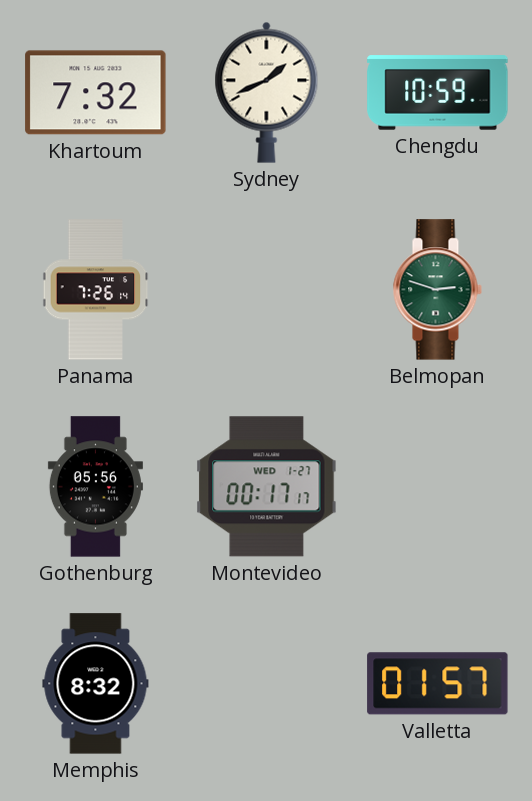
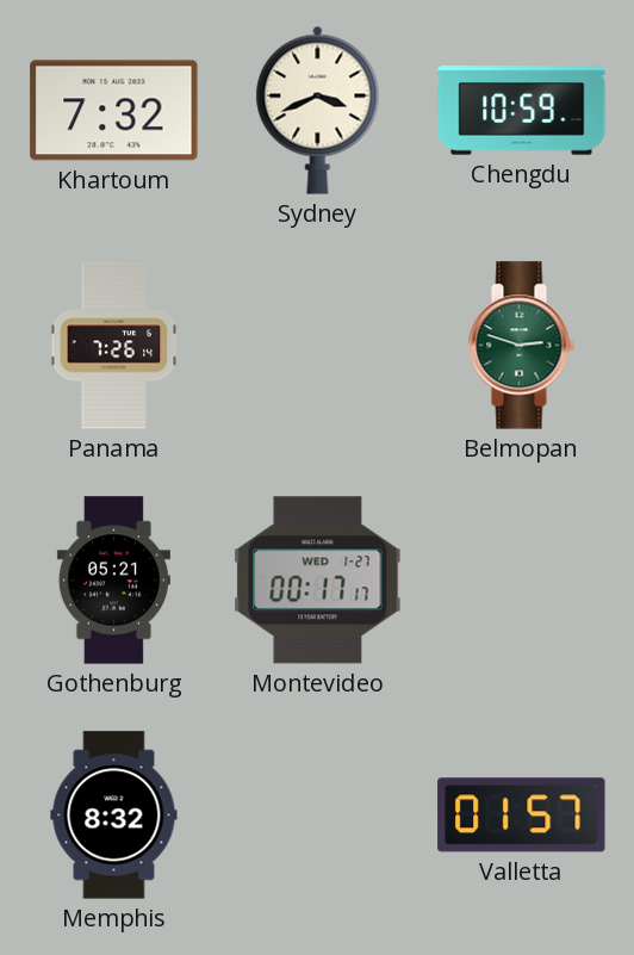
Sydney: 1:41 -> 3:41
Gothenburg: 05:56 -> 05:21
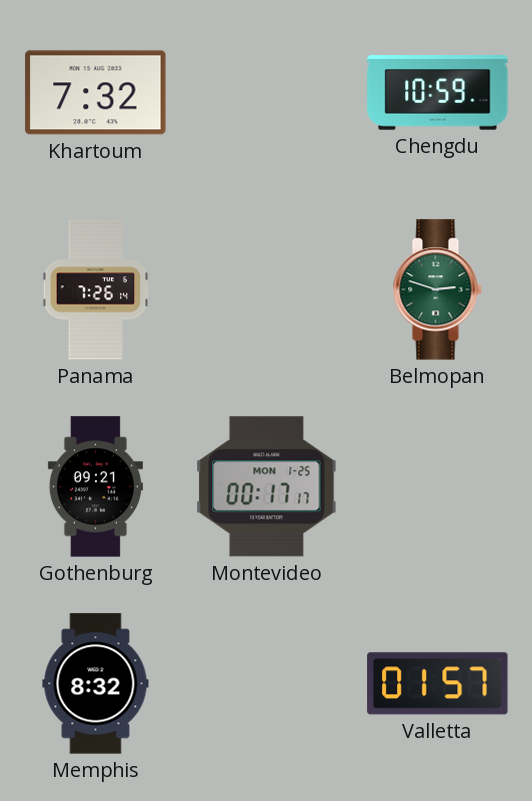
Sydney: 3:41 -> none
Gothenburg: 05:21 -> 09:21
Montevideo date: WED 1-27 -> MON 1-25
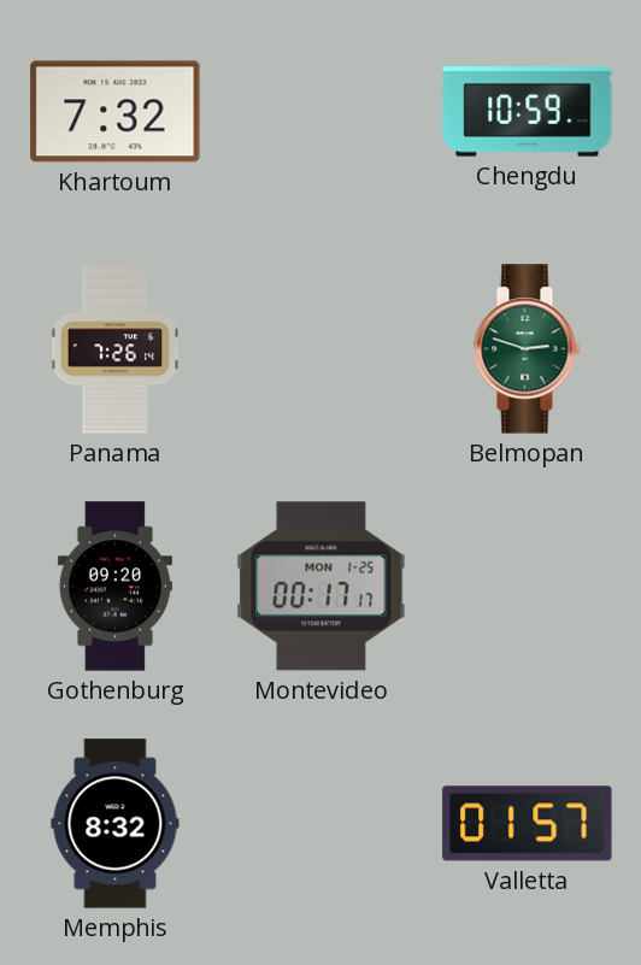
Gothenburg: 09:21 -> 09:20
